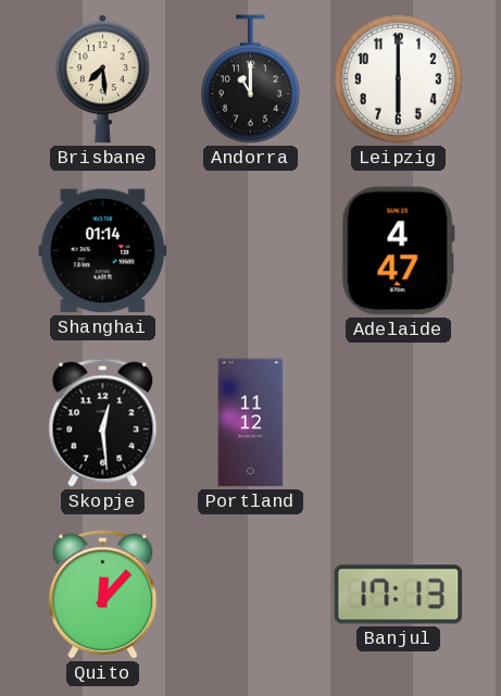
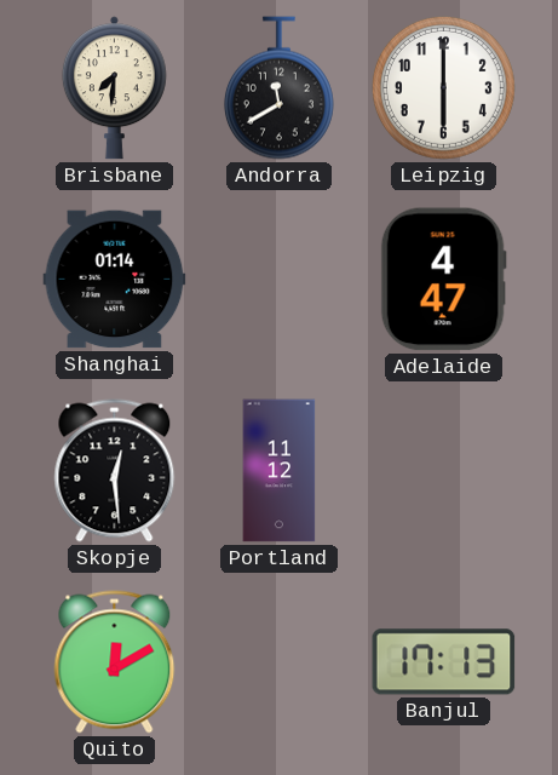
Brisbane: 7:29 -> 7:31
Andorra: 11:00 -> 11:40
Quito: 12:07 -> 12:10
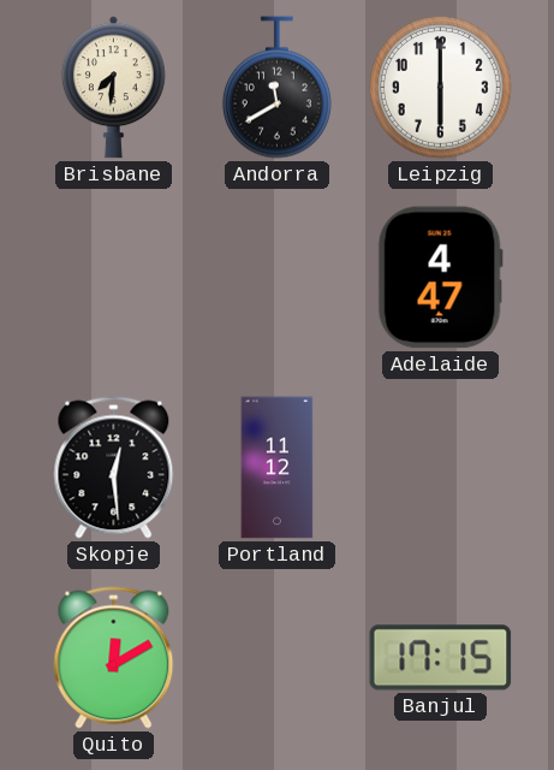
Shanghai: 01:14 -> none
Banjul: 17:13 -> 17:15
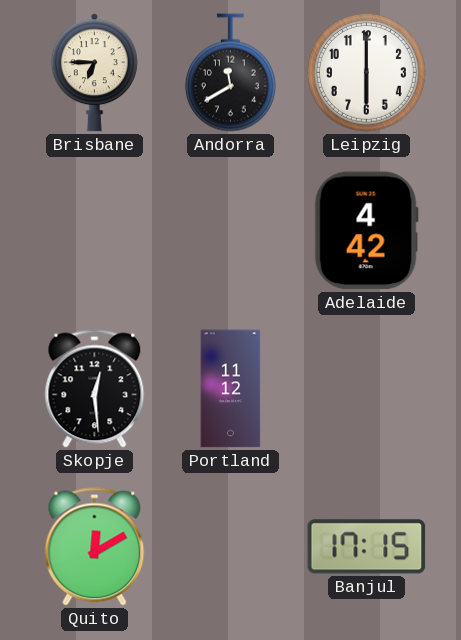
Brisbane: 7:31 -> 6:45
Adelaide: 4:47 -> 4:42
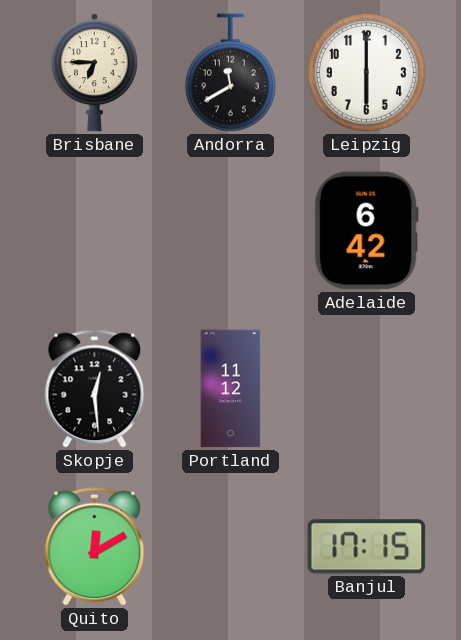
Adelaide: 4:42 -> 6:42
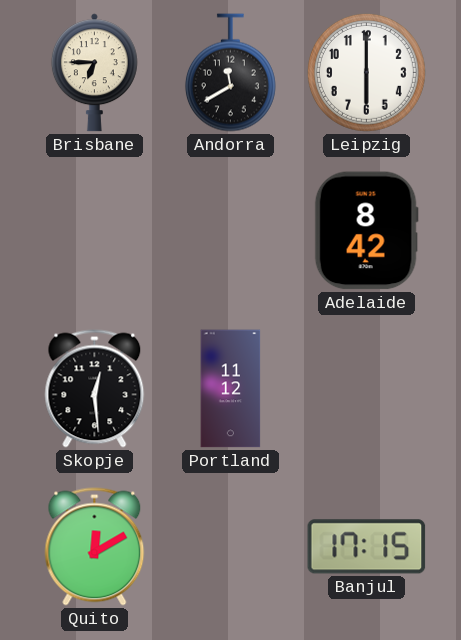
Adelaide: 6:42 -> 8:42
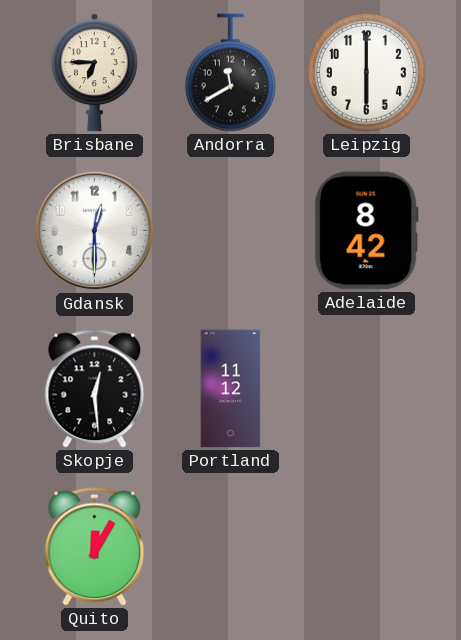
Gdansk: none -> 12:30
Quito: 12:10 -> 12:05
Banjul: 17:15 -> none
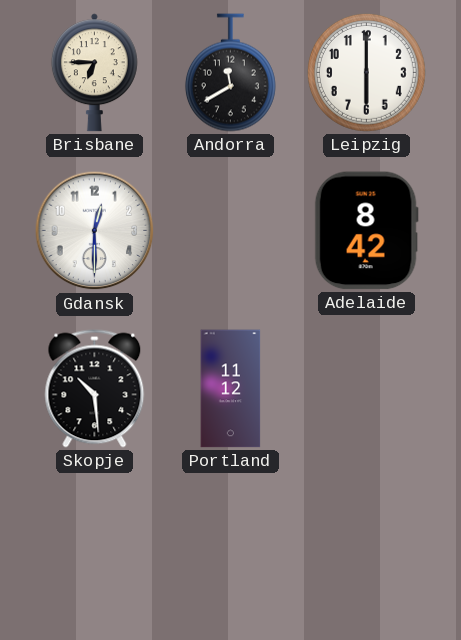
Skopje: 12:29 -> 10:29
Quito: 12:05 -> none
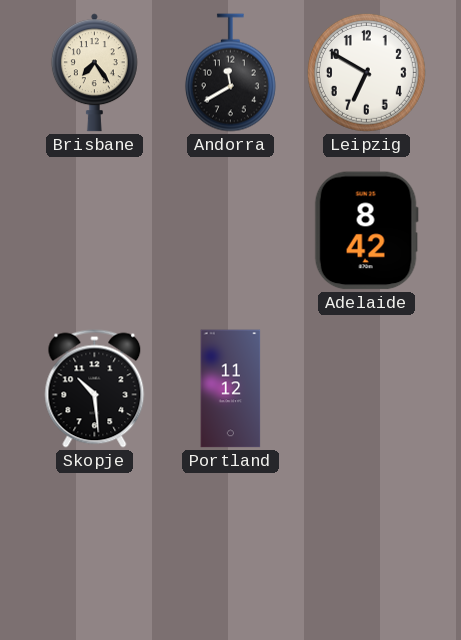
Brisbane: 6:45 -> 7:24
Leipzig: 6:00 -> 6:50
Gdansk: 12:30 -> none
